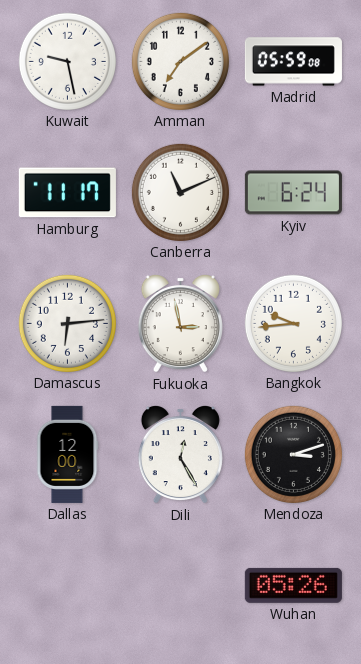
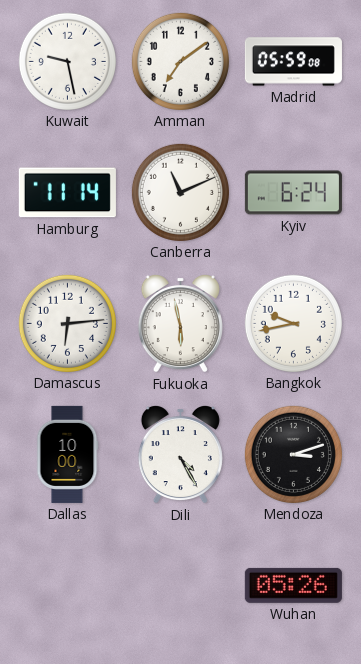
Hamburg: 11:17 -> 11:14
Fukuoka: 2:58 -> 5:58
Bangkok: 9:44 -> 9:43
Dallas: 12:00 -> 10:00
Dili: 12:25 -> 4:25
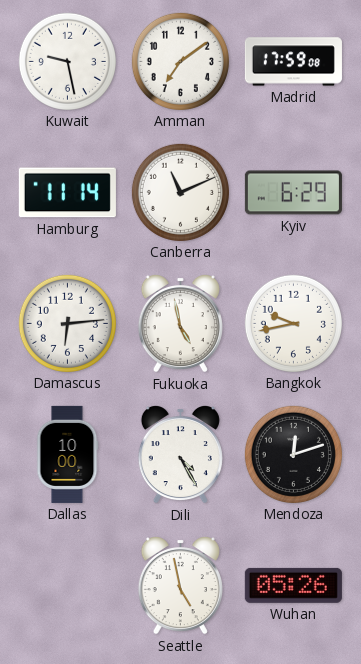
Madrid: 05:59 -> 17:59
Kyiv: 6:24 -> 6:29
Fukuoka: 5:58 -> 4:58
Mendoza: 3:12 -> 12:12
Seattle: none -> 4:58
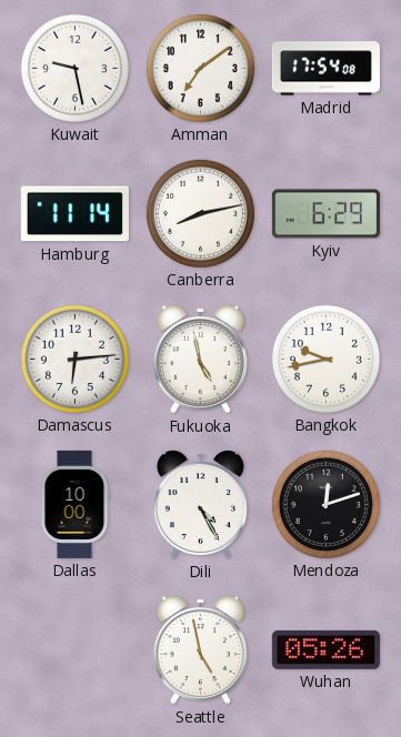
Madrid: 17:59 -> 17:54
Canberra: 11:11 -> 8:13
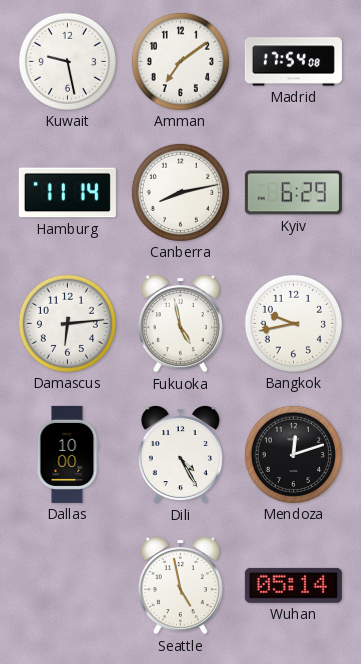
Wuhan: 05:26 -> 05:14
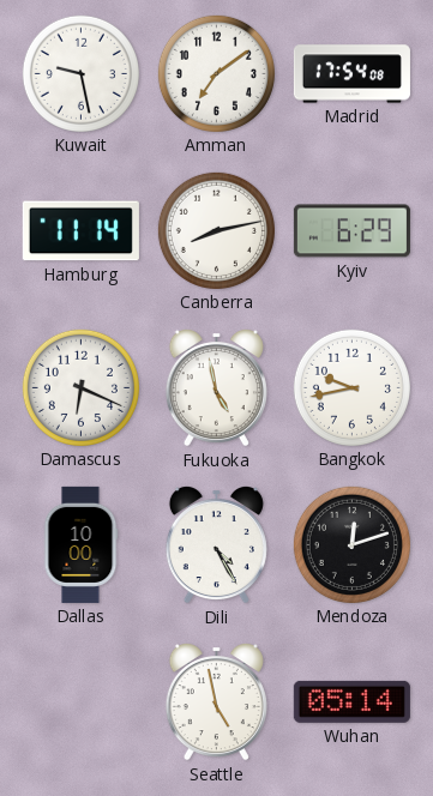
Damascus: 6:14 -> 6:19
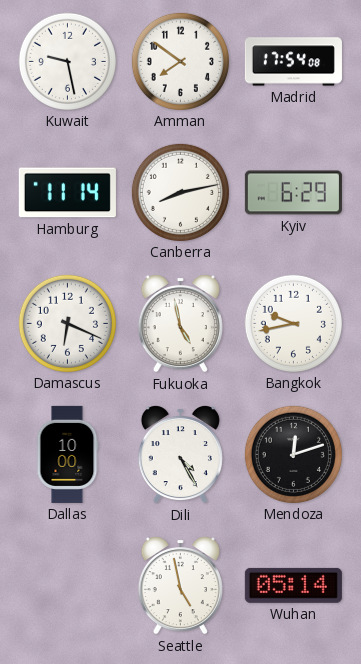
Amman: 7:09 -> 7:51
